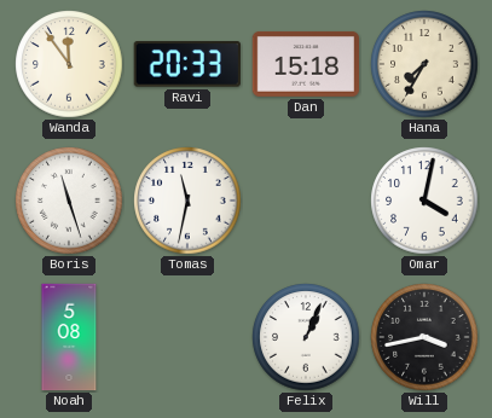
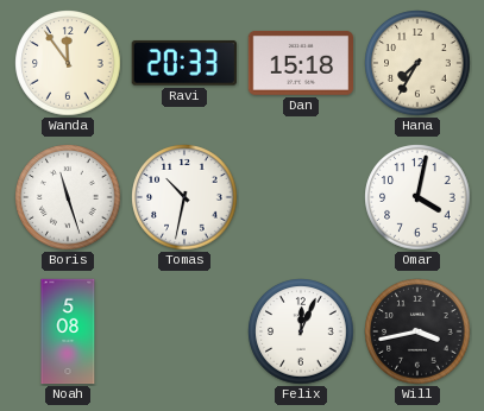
Tomas: 11:32 -> 10:32
Felix: 1:04 -> 12:04
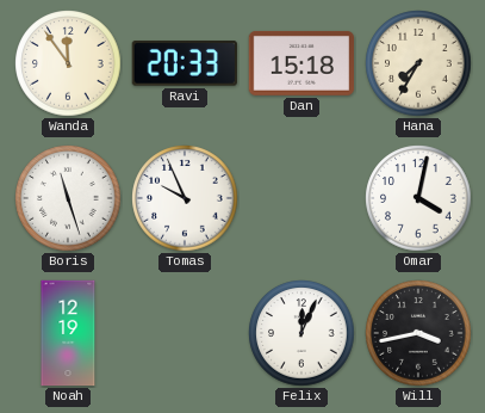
Tomas: 10:32 -> 9:56
Noah: 5:08 -> 12:19
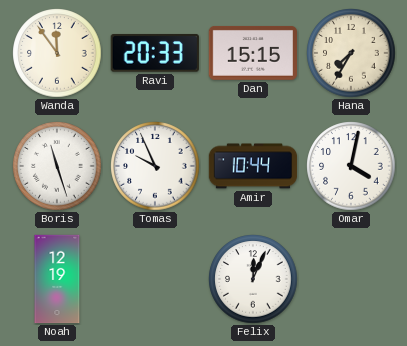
Dan: 15:18 -> 15:15
Amir: none -> 10:44
Will: 3:43 -> none
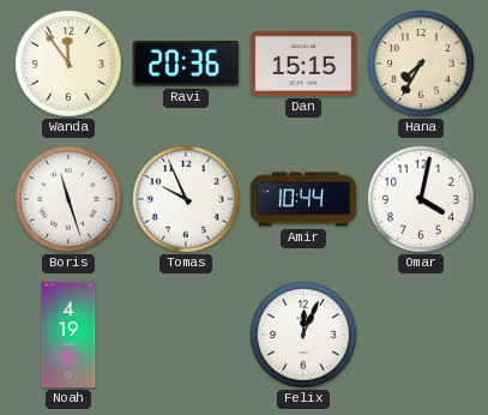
Ravi: 20:33 -> 20:36
Noah: 12:19 -> 4:19
